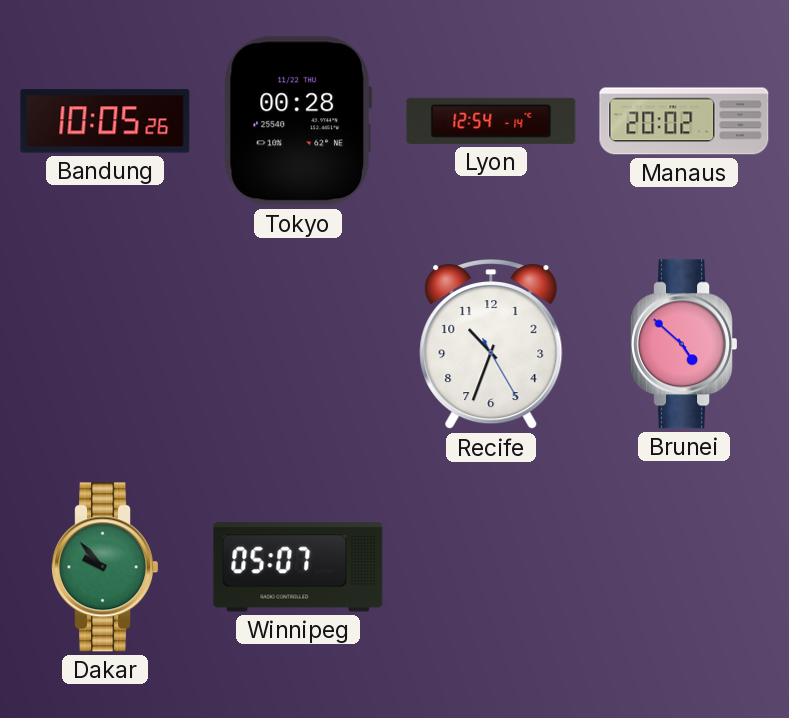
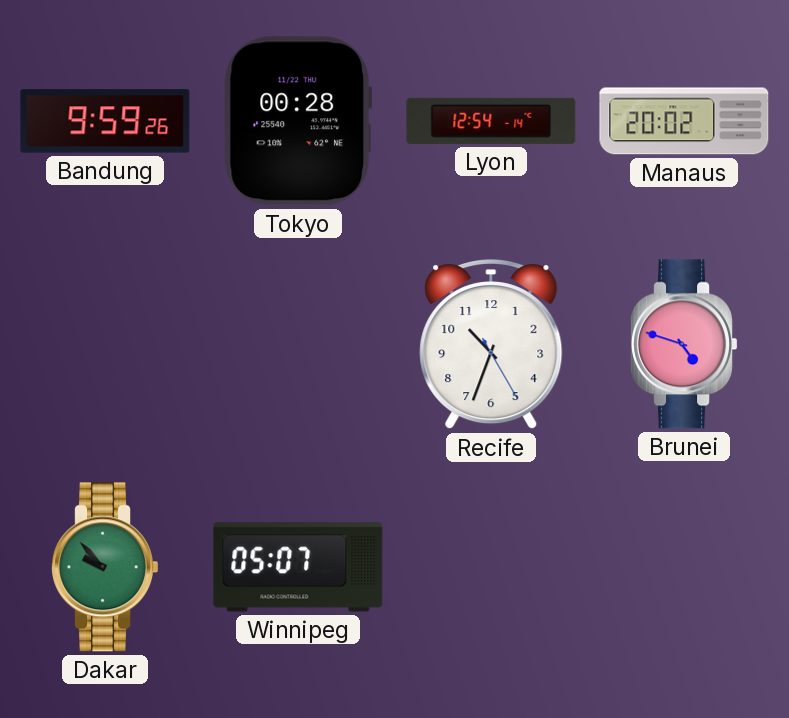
Bandung: 10:05 -> 9:59
Brunei: 4:52 -> 4:48
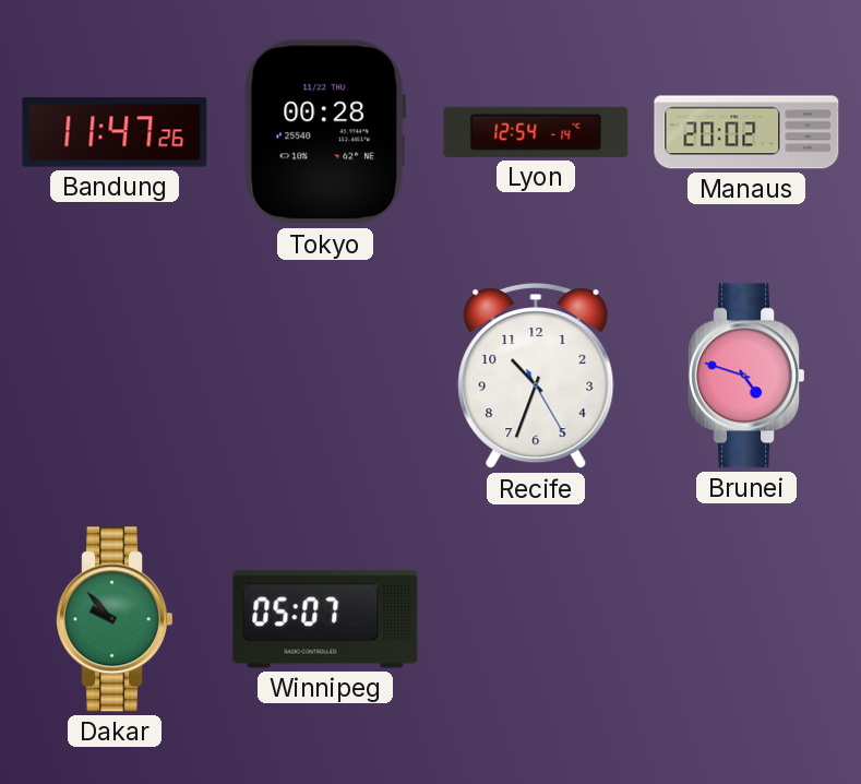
Bandung: 9:59 -> 11:47
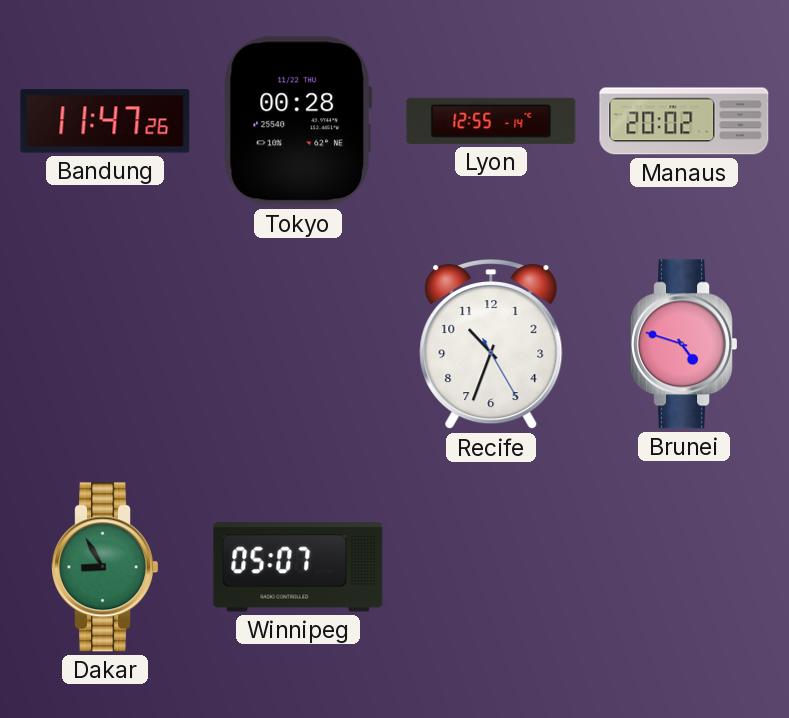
Lyon: 12:54 -> 12:55
Dakar: 9:53 -> 8:55
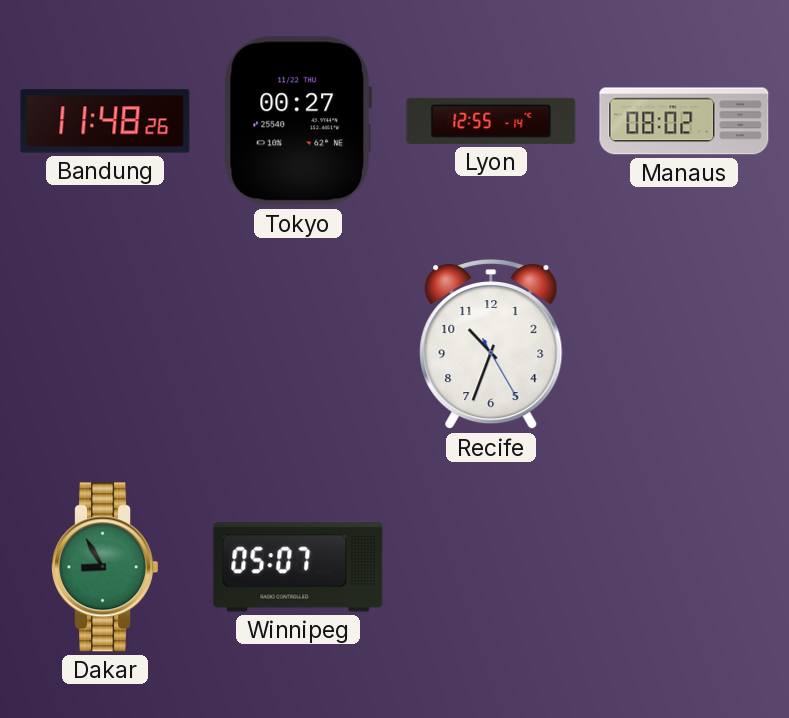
Bandung: 11:47 -> 11:48
Tokyo: 00:28 -> 00:27
Manaus: 20:02 -> 08:02
Brunei: 4:48 -> none
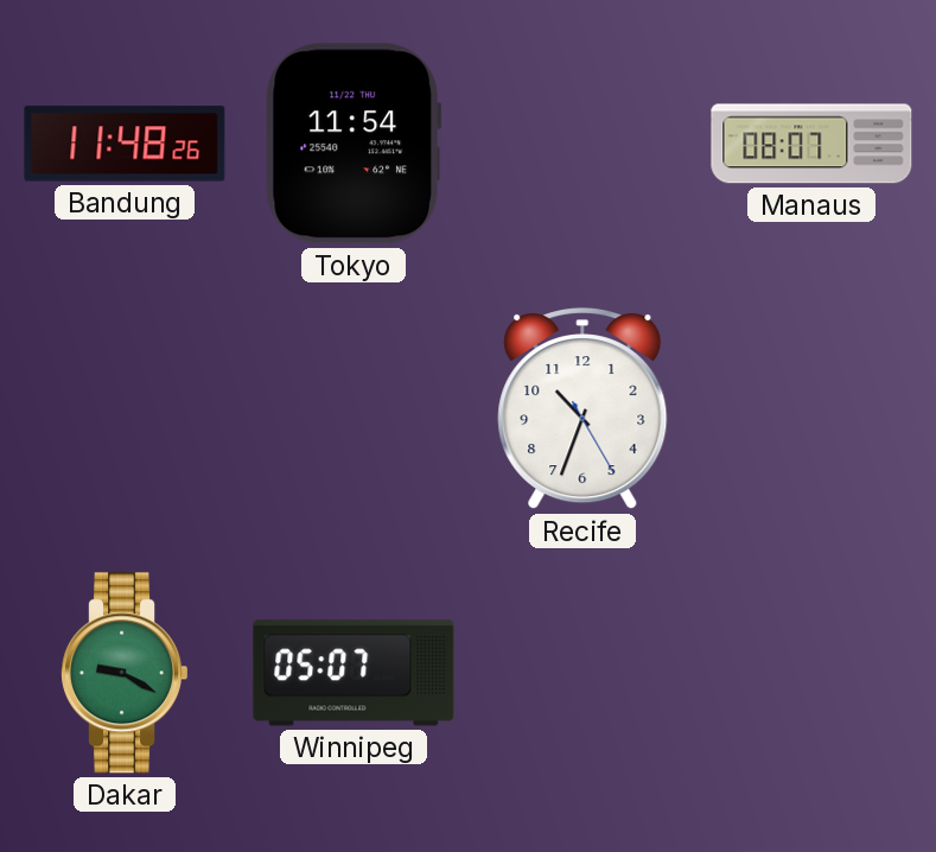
Tokyo: 00:27 -> 11:54
Lyon: 12:55 -> none
Manaus: 08:02 -> 08:07
Dakar: 8:55 -> 9:20
